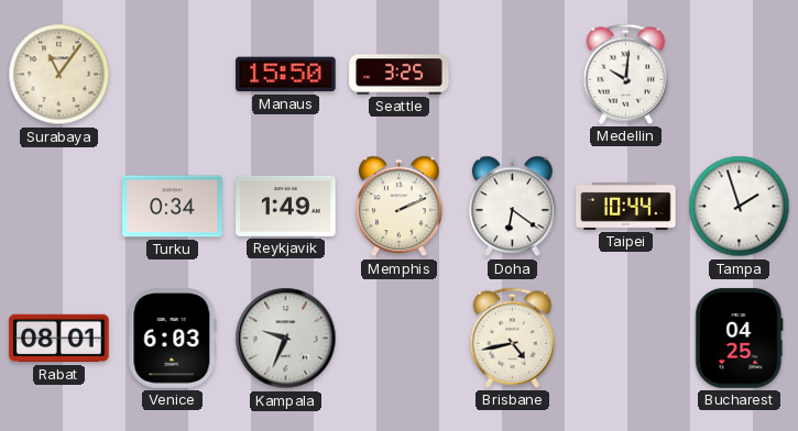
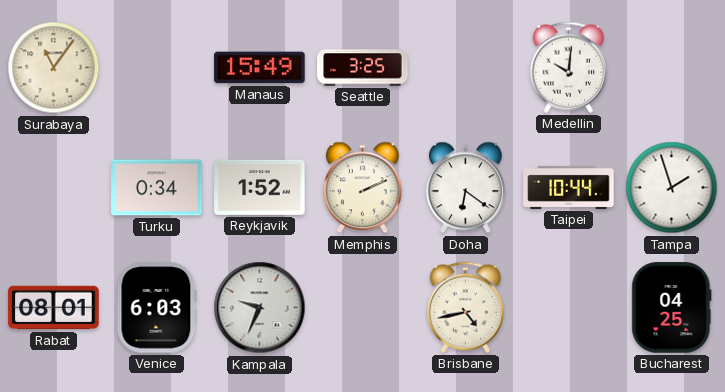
Manaus: 15:50 -> 15:49
Reykjavik: 1:49 -> 1:52
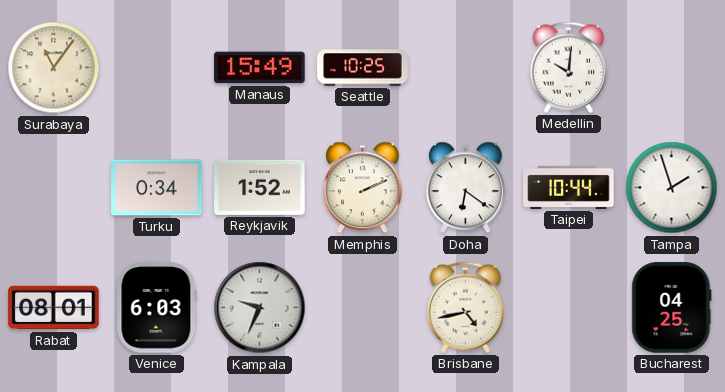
Seattle: 3:25 -> 10:25
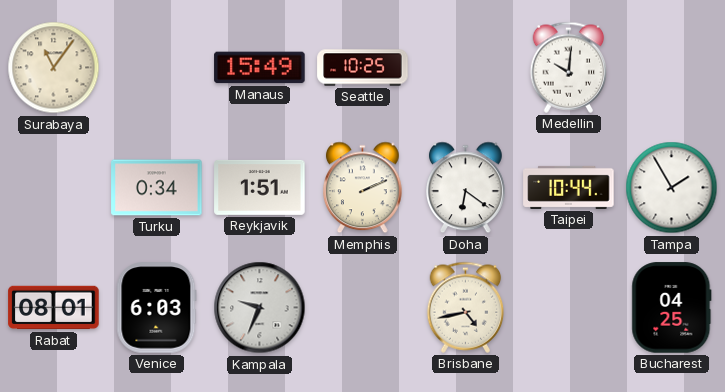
Reykjavik: 1:52 -> 1:51
Tampa: 1:57 -> 1:55
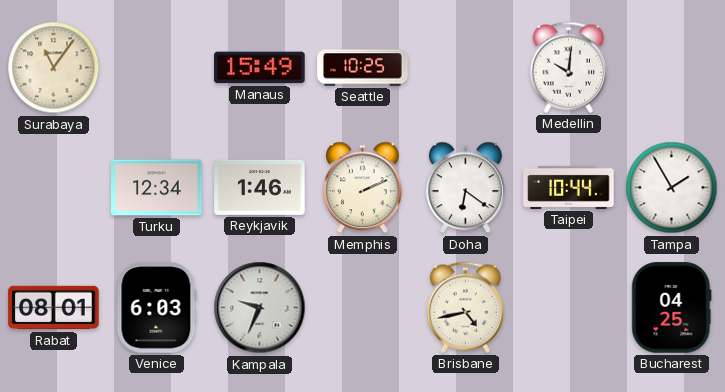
Turku: 0:34 -> 12:34
Reykjavik: 1:51 -> 1:46
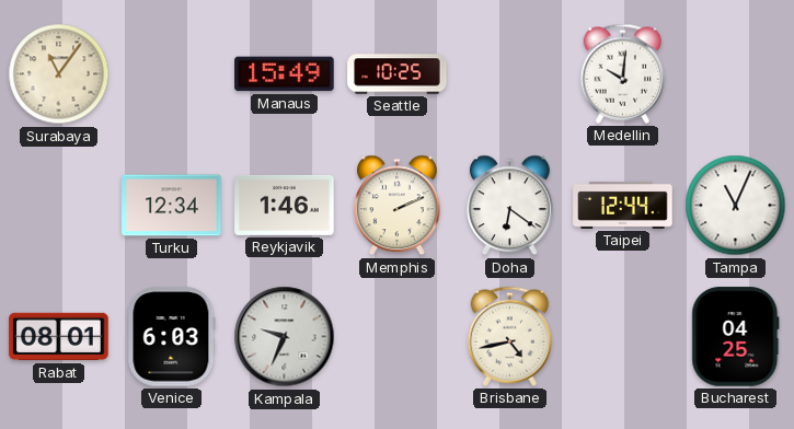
Taipei: 10:44 -> 12:44
Tampa: 1:55 -> 11:04
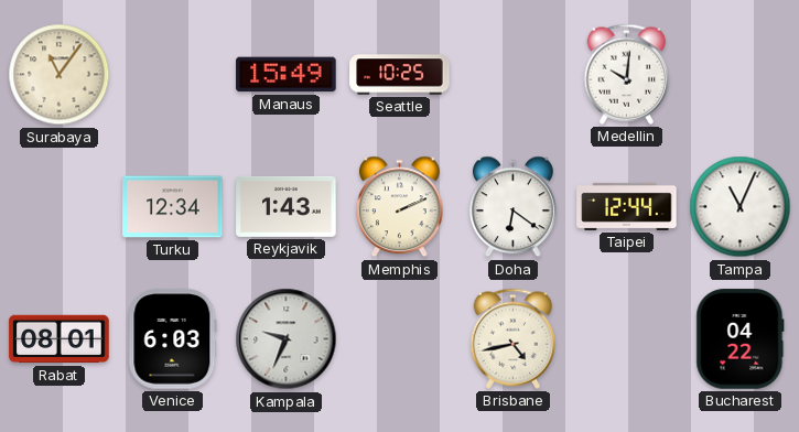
Reykjavik: 1:46 -> 1:43
Bucharest: 04:25 -> 04:22
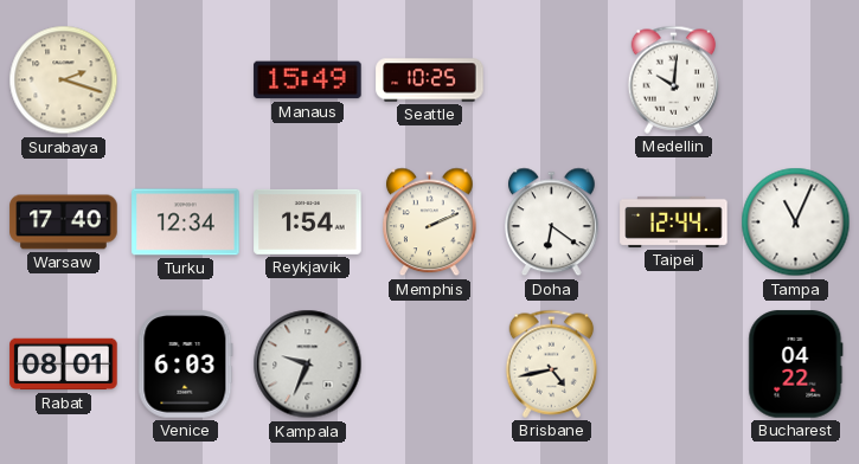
Surabaya: 11:06 -> 2:18
Warsaw: none -> 17:40
Reykjavik: 1:43 -> 1:54
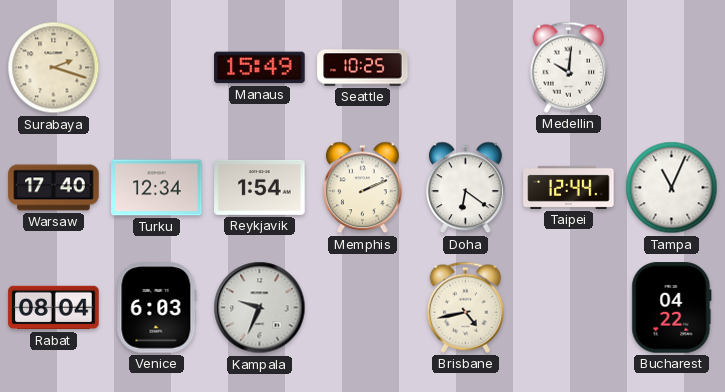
Rabat: 08:01 -> 08:04
